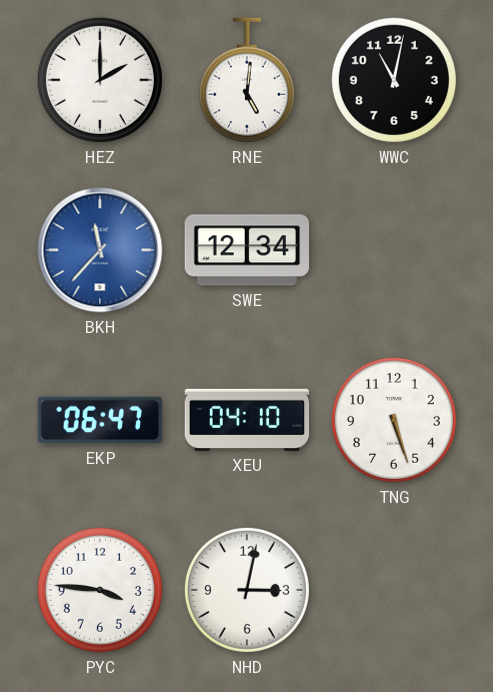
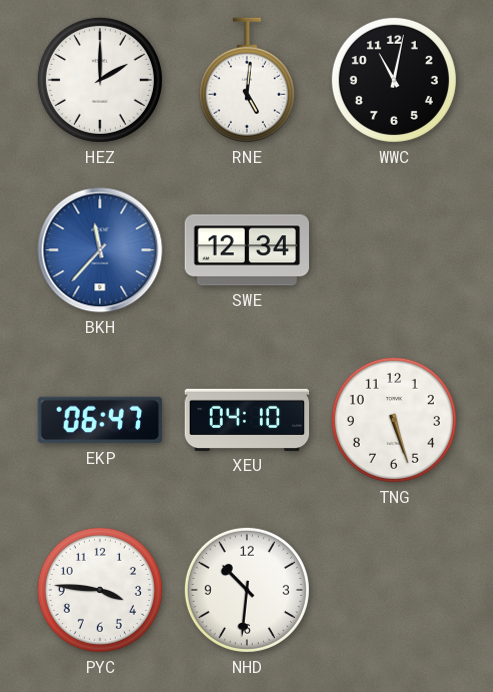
NHD: 3:02 -> 10:31
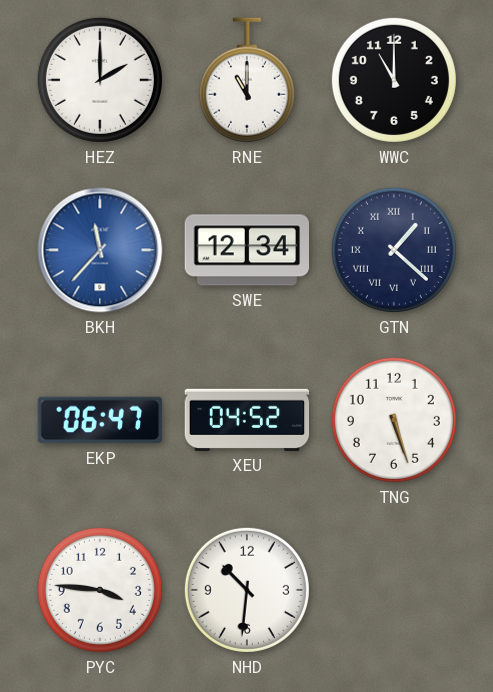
RNE: 5:01 -> 11:00
WWC: 11:02 -> 11:00
GTN: none -> 1:22
XEU: 04:10 -> 04:52
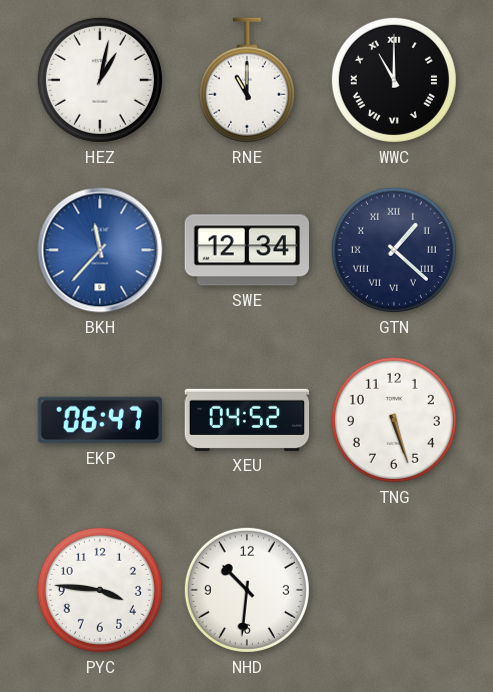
HEZ: 2:00 -> 1:02
WWC numerals: Arabic -> Roman
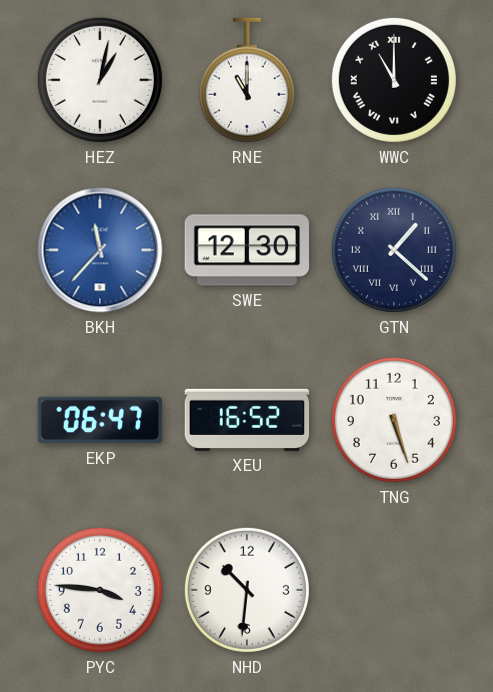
SWE: 12:34 -> 12:30
XEU: 04:52 -> 16:52
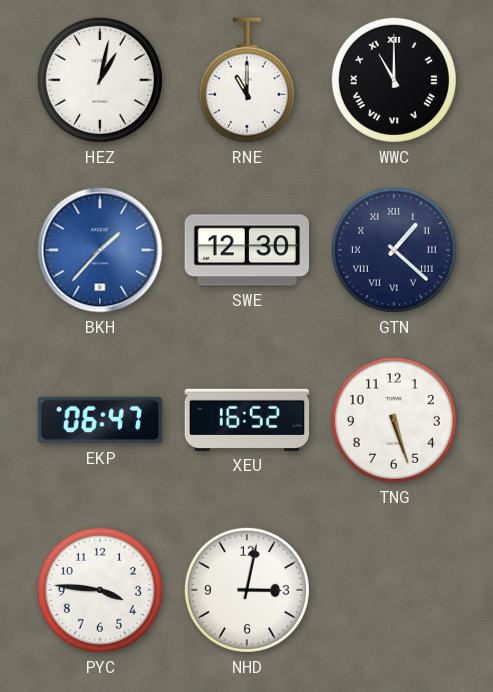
BKH: 11:37 -> 1:37
NHD: 10:31 -> 3:02
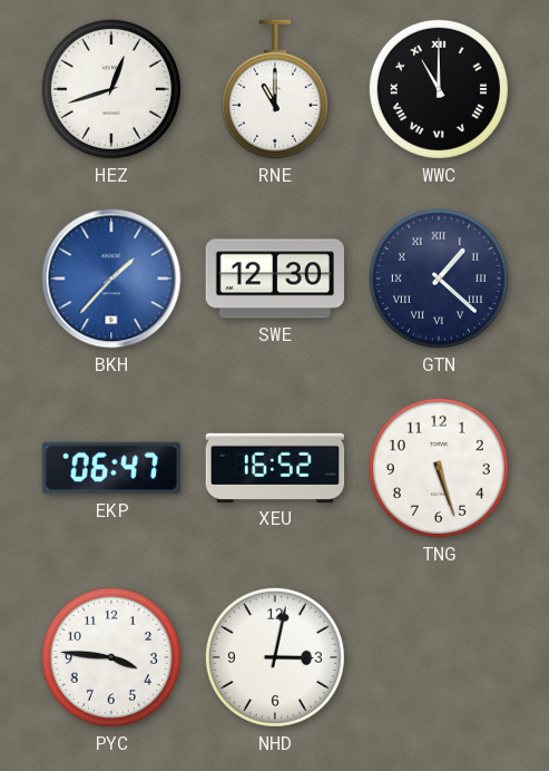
HEZ: 1:02 -> 12:42
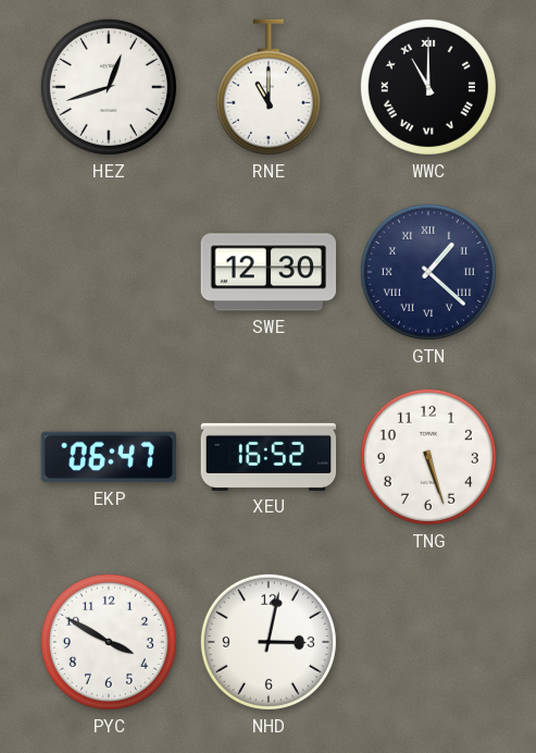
BKH: 1:37 -> none
PYC: 3:46 -> 3:50
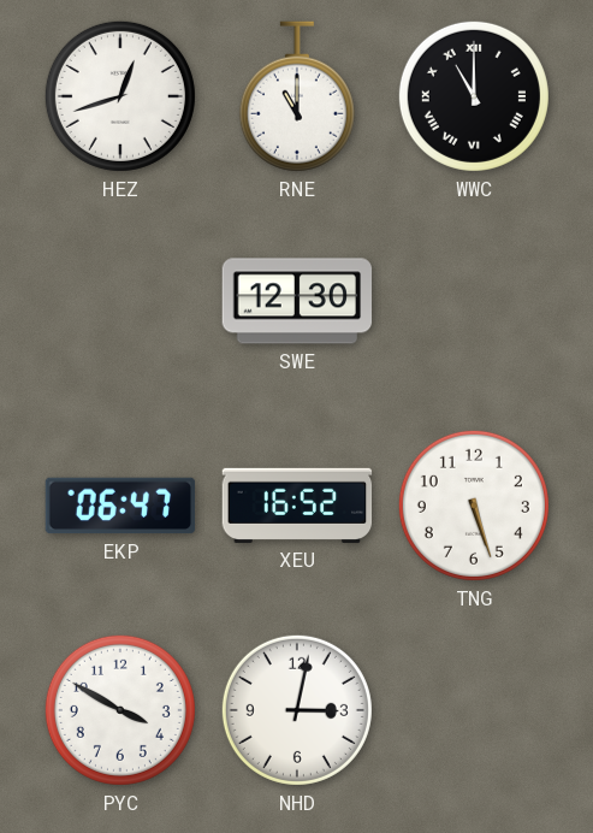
GTN: 1:22 -> none
